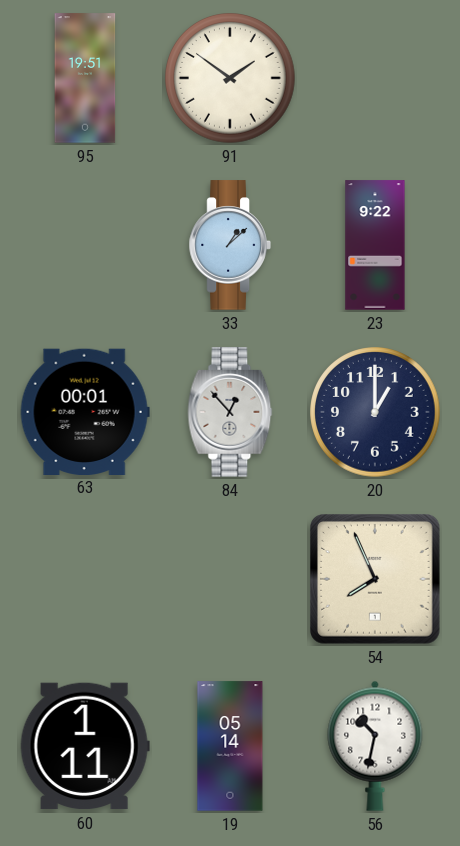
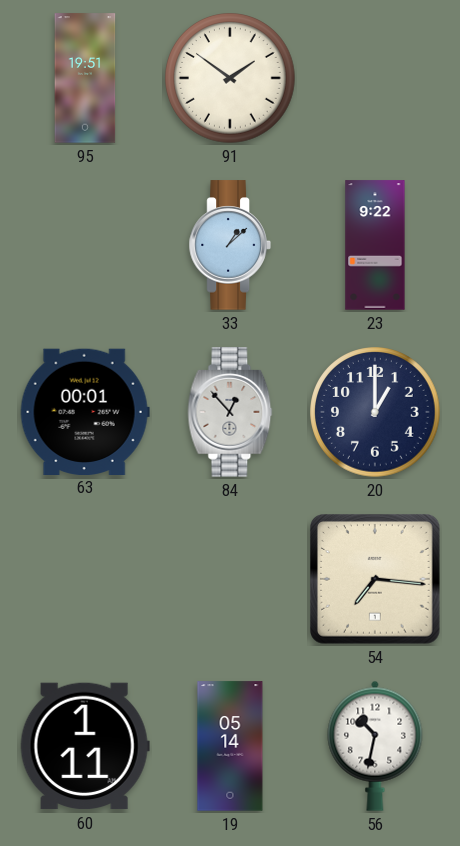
54: 7:56 -> 7:16
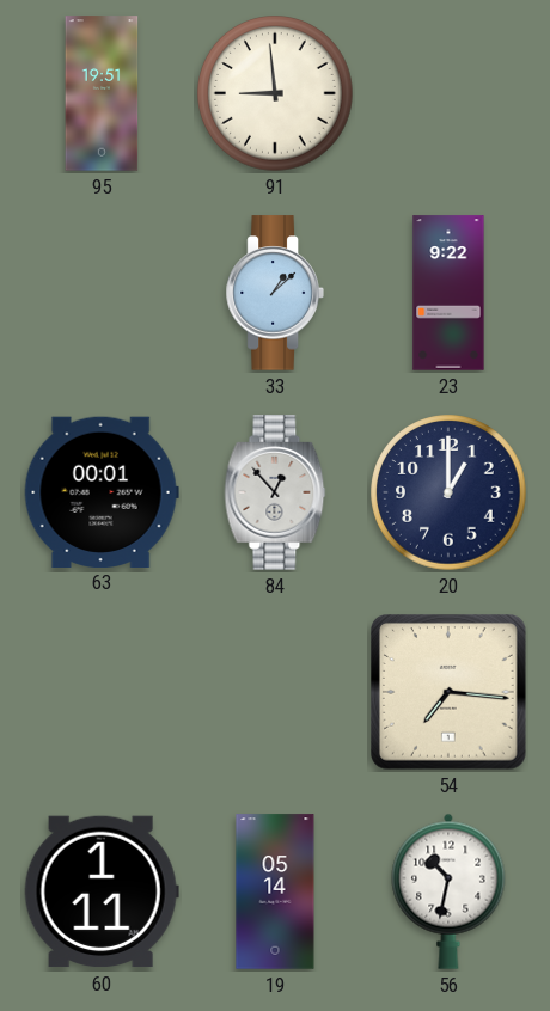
91: 1:51 -> 8:59
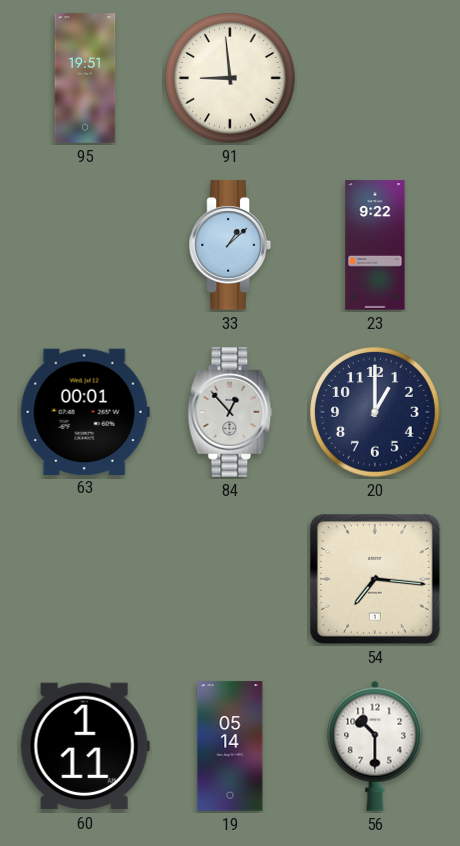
56: 10:32 -> 10:30
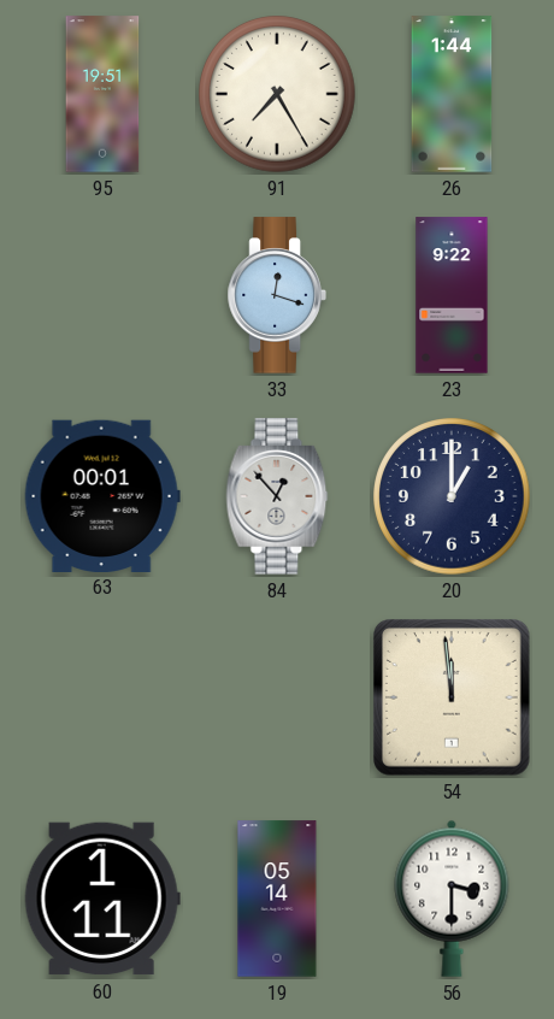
91: 8:59 -> 7:25
26: none -> 1:44
33: 1:08 -> 12:18
54: 7:16 -> 11:59
56: 10:30 -> 3:30
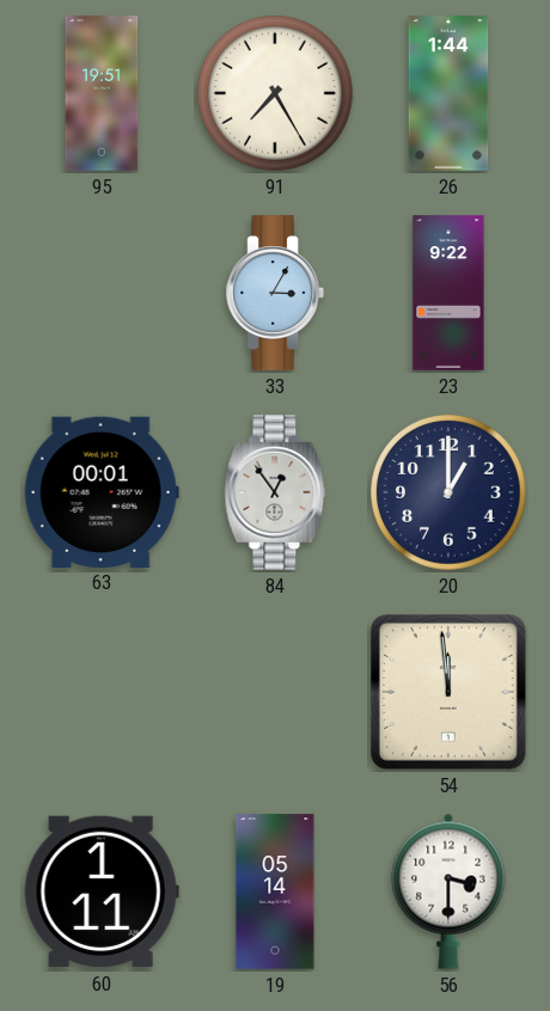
33: 12:18 -> 3:05
84: 12:53 -> 12:54
